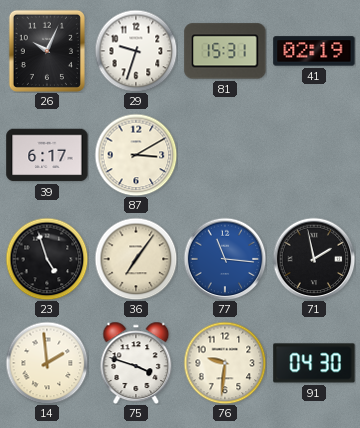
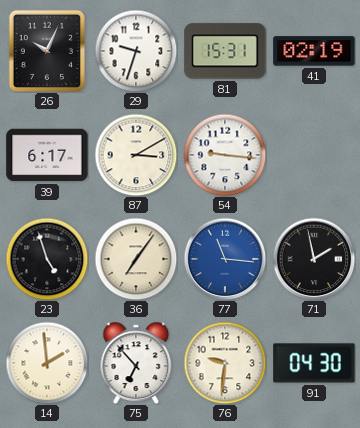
54: none -> 9:16
75: 3:48 -> 6:53
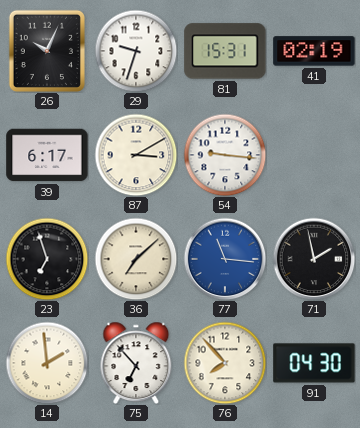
23: 4:57 -> 6:57
36: 7:06 -> 7:08
76: 9:31 -> 7:53
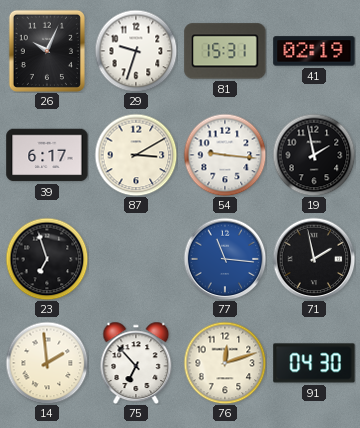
19: none -> 1:58
36: 7:08 -> none
76: 7:53 -> 12:12
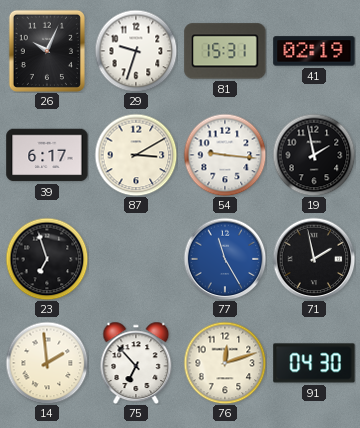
77: 11:16 -> 11:25
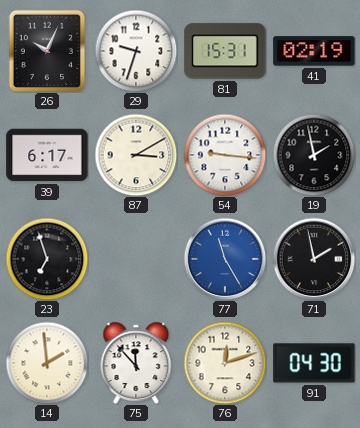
75: 6:53 -> 11:53
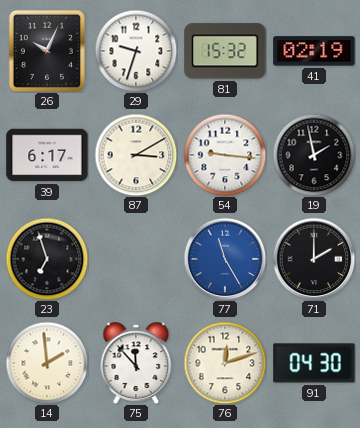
81: 15:31 -> 15:32
71: 1:58 -> 2:00
